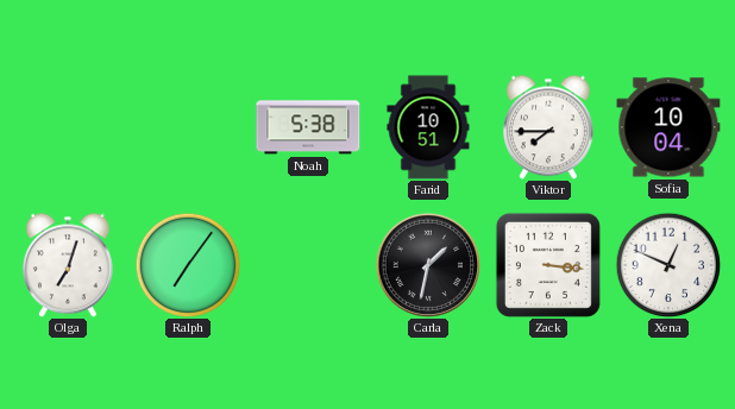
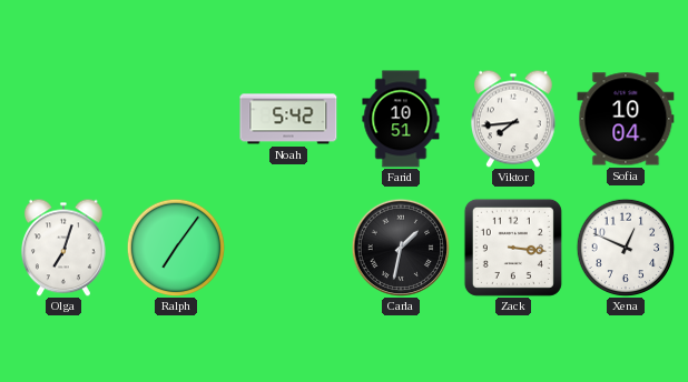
Noah: 5:38 -> 5:42
Viktor: 7:45 -> 7:44
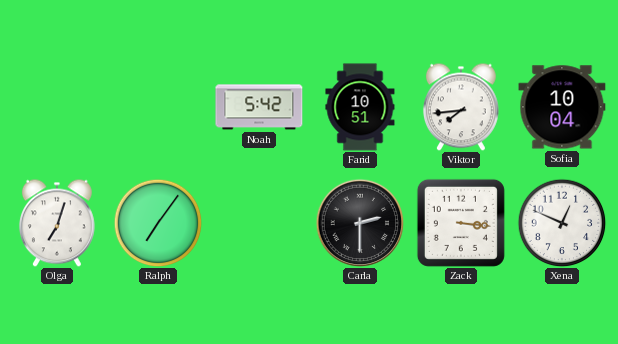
Carla: 1:32 -> 2:30
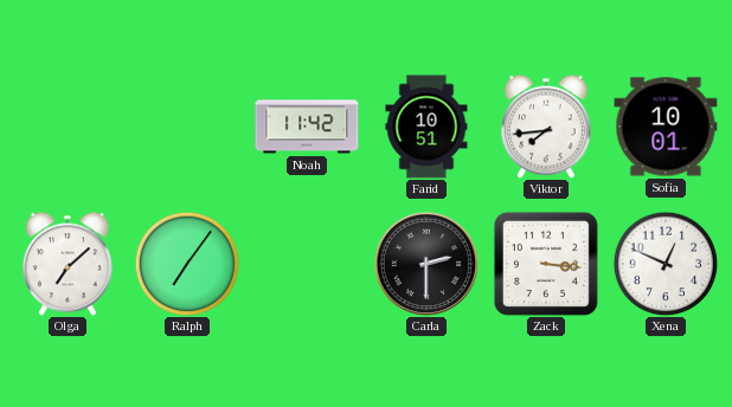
Noah: 5:42 -> 11:42
Sofia: 10:04 -> 10:01
Olga: 7:03 -> 7:08
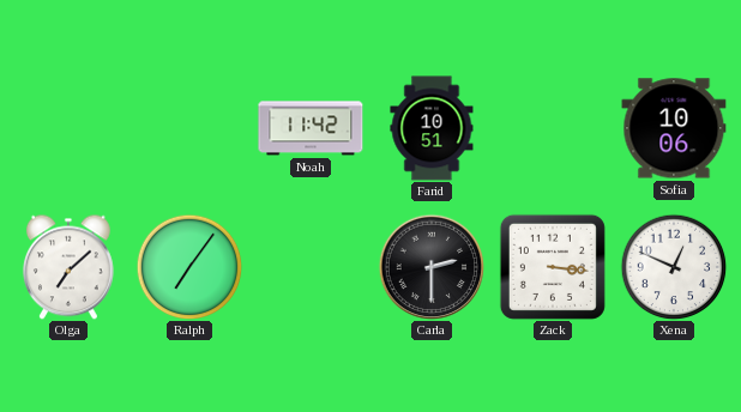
Viktor: 7:44 -> none
Sofia: 10:01 -> 10:06
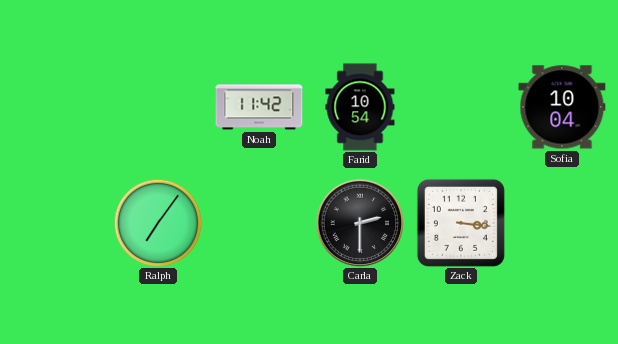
Farid: 10:51 -> 10:54
Sofia: 10:06 -> 10:04
Olga: 7:08 -> none
Xena: 12:49 -> none
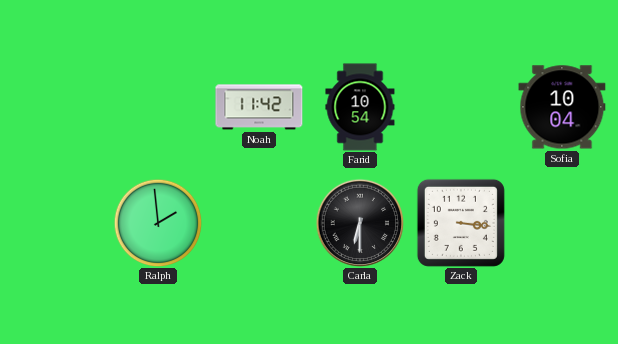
Ralph: 7:06 -> 1:59
Carla: 2:30 -> 6:30
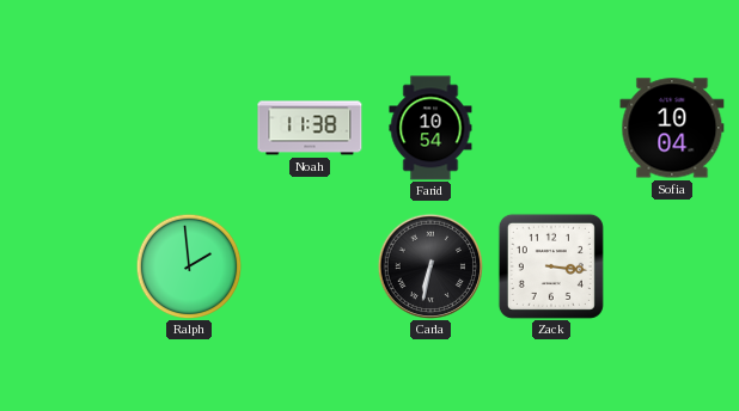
Noah: 11:42 -> 11:38
Carla: 6:30 -> 6:32
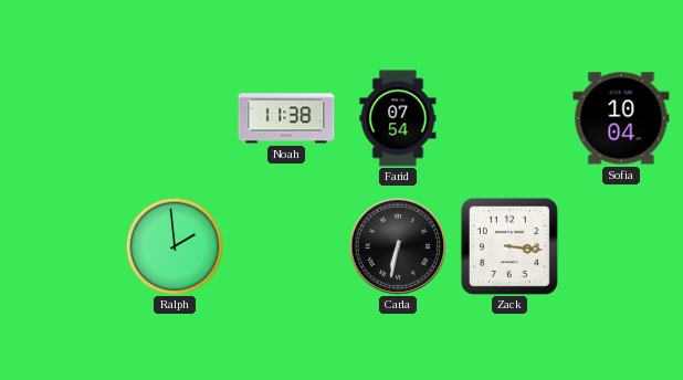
Farid: 10:54 -> 07:54
